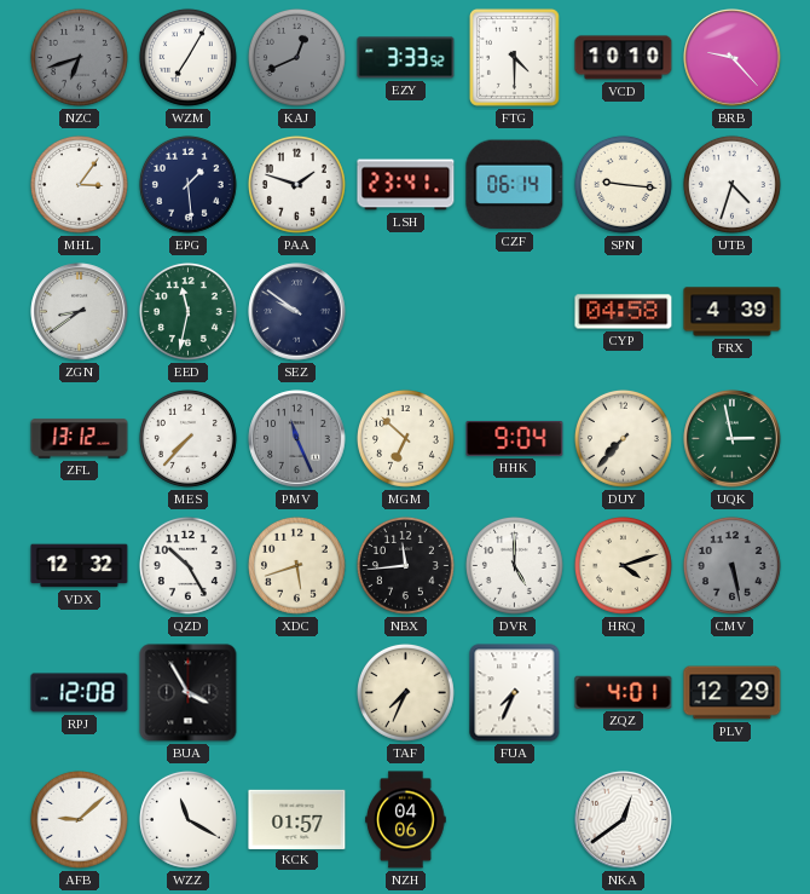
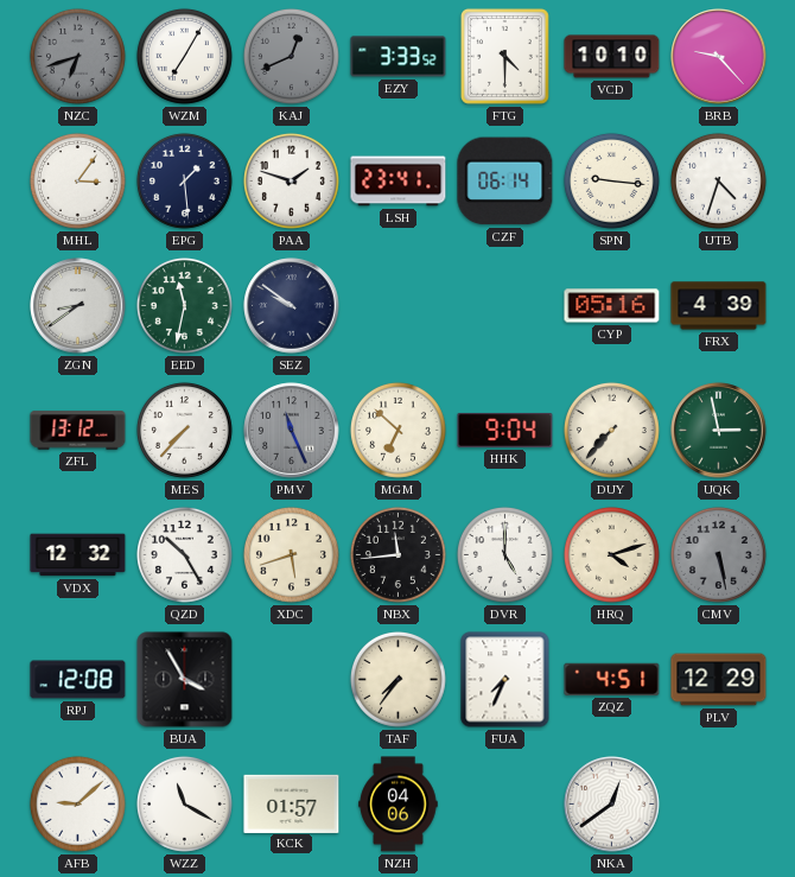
CYP: 04:58 -> 05:16
TAF: 7:34 -> 7:36
ZQZ: 4:01 -> 4:51
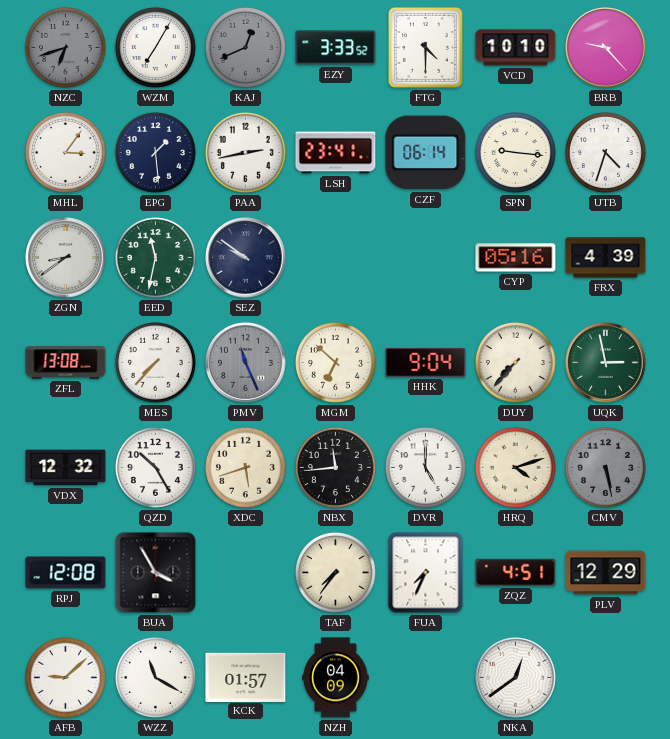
PAA: 1:48 -> 2:43
ZFL: 13:12 -> 13:08
NZH: 04:06 -> 04:09
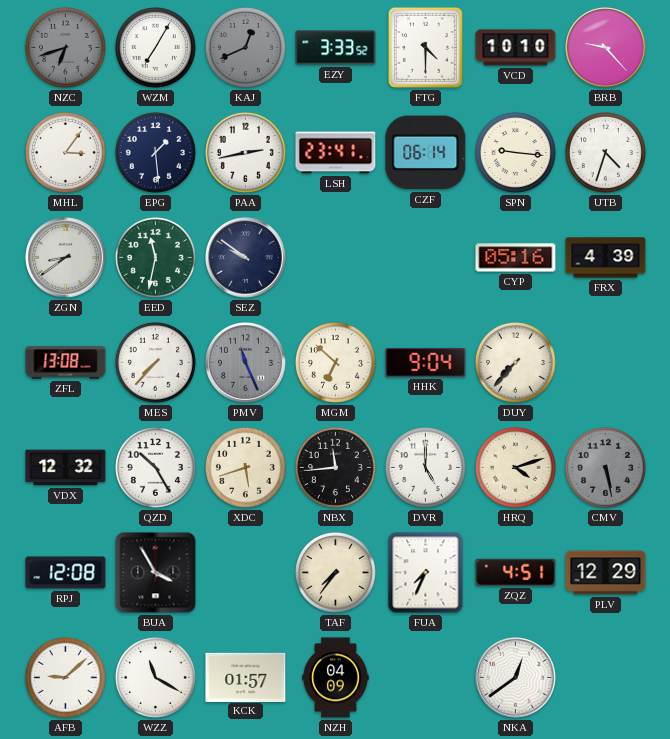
UQK: 2:58 -> none
